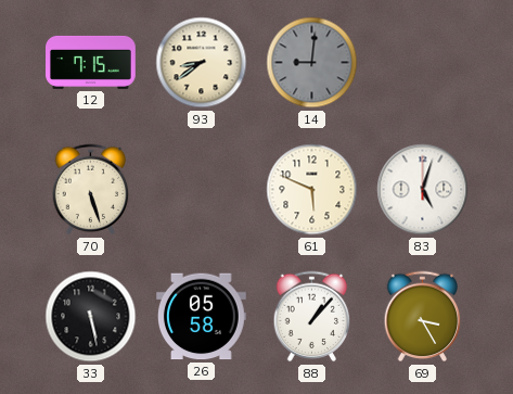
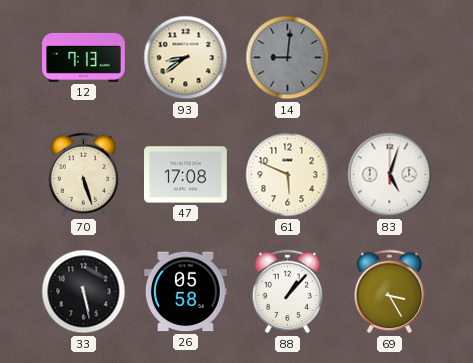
12: 7:15 -> 7:13
47: none -> 17:08
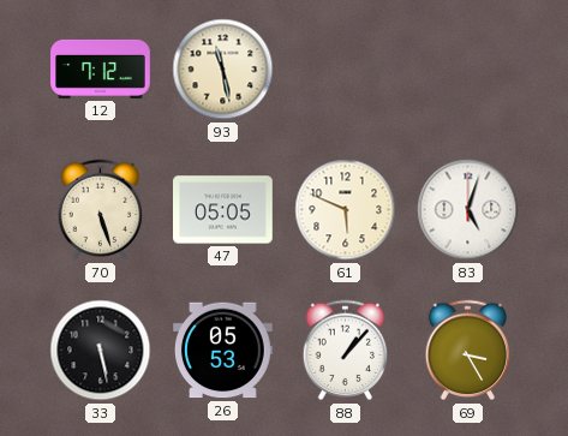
12: 7:13 -> 7:12
93: 8:39 -> 11:28
14: 9:01 -> none
47: 17:08 -> 05:05
26: 05:58 -> 05:53
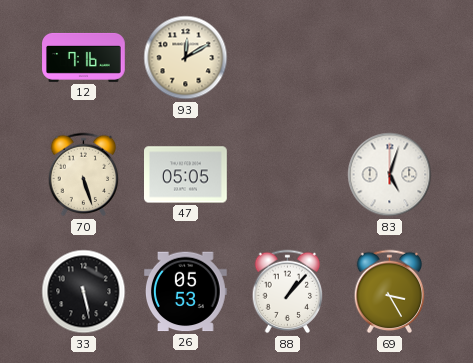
12: 7:12 -> 7:16
93: 11:28 -> 12:10
61: 5:49 -> none
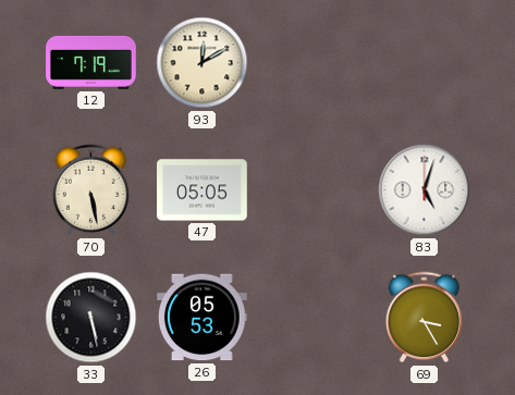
12: 7:16 -> 7:19
70: 5:27 -> 5:28
88: 1:07 -> none
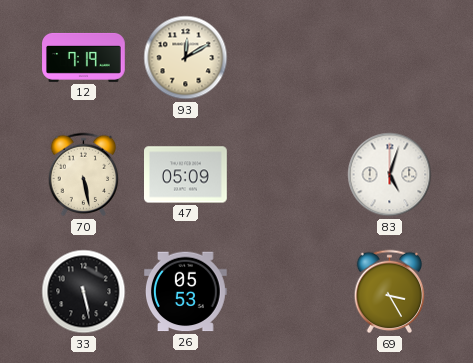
47: 05:05 -> 05:09
